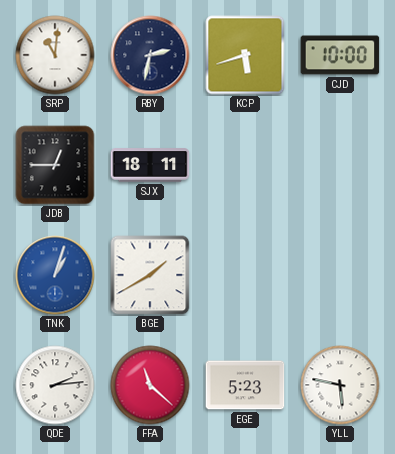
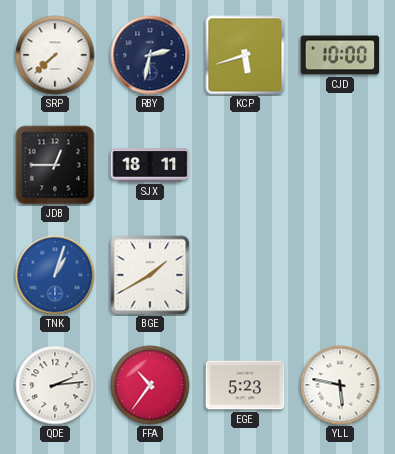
SRP: 11:01 -> 7:38
FFA: 11:22 -> 10:36
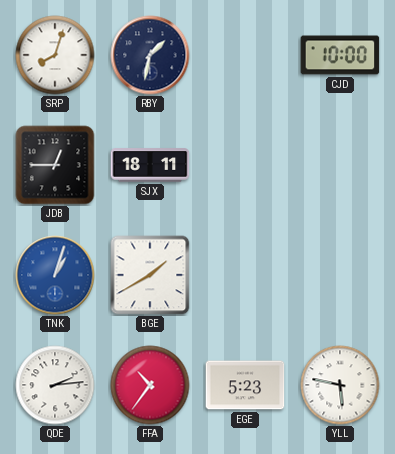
SRP: 7:38 -> 8:03
RBY: 2:32 -> 1:32
KCP: 5:42 -> none
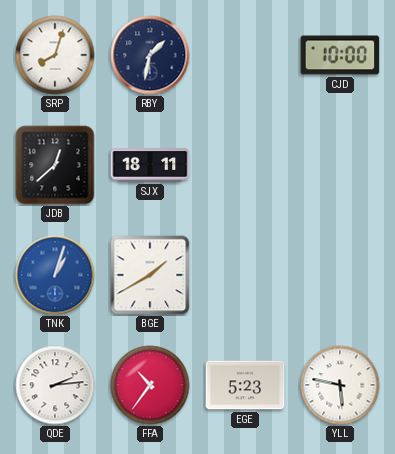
JDB: 12:45 -> 12:38
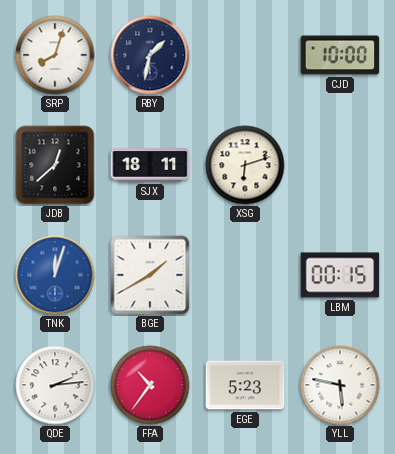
XSG: none -> 6:12
TNK: 1:03 -> 12:03
LBM: none -> 00:15
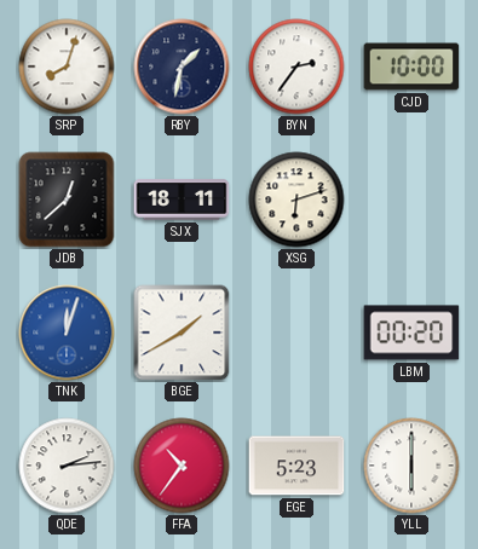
BYN: none -> 2:36
LBM: 00:15 -> 00:20
YLL: 5:47 -> 6:00
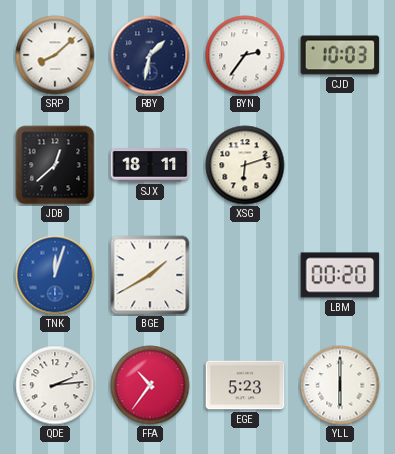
SRP: 8:03 -> 8:08
CJD: 10:00 -> 10:03
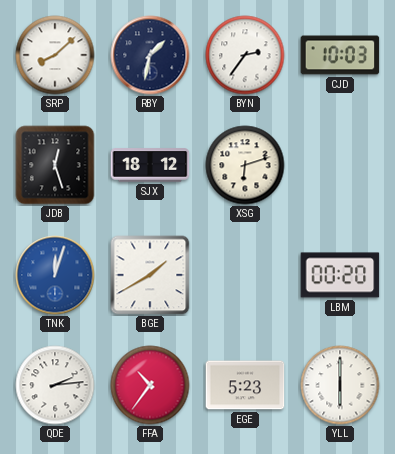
JDB: 12:38 -> 12:27
SJX: 18:11 -> 18:12
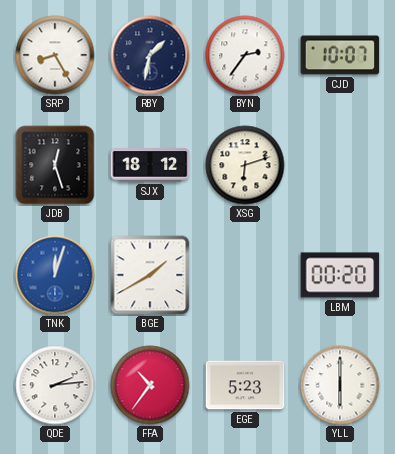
SRP: 8:08 -> 8:25
CJD: 10:03 -> 10:07
